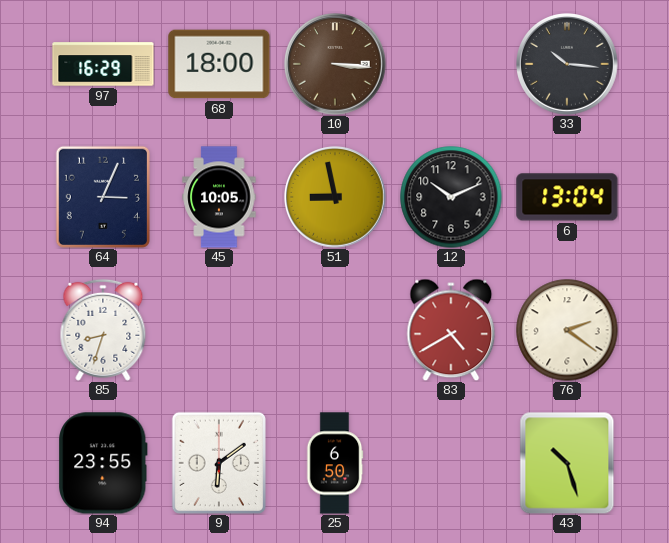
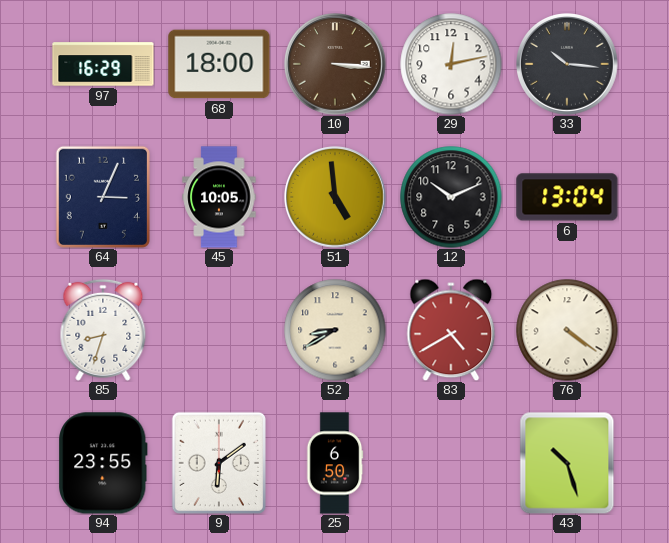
29: none -> 12:13
51: 8:58 -> 4:59
52: none -> 8:40
76: 2:21 -> 4:21
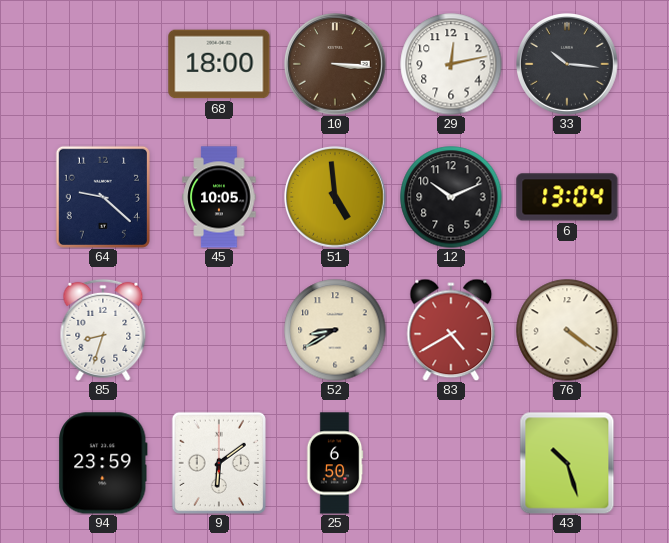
97: 16:29 -> none
64: 3:04 -> 9:22
94: 23:55 -> 23:59
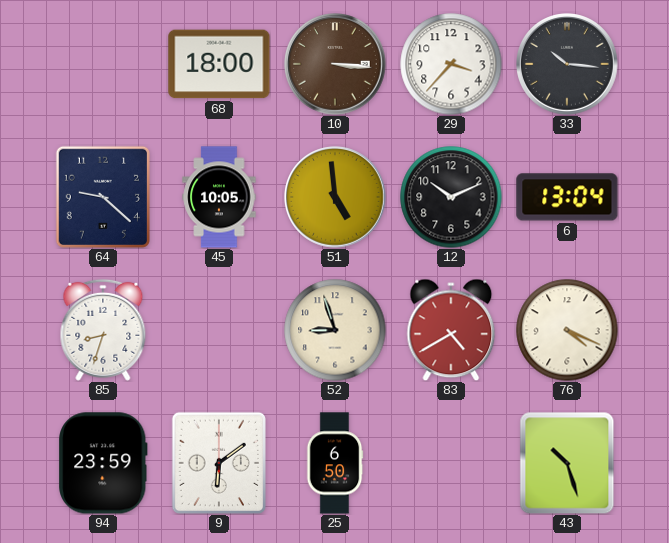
29: 12:13 -> 3:37
52: 8:40 -> 8:57
76: 4:21 -> 4:19
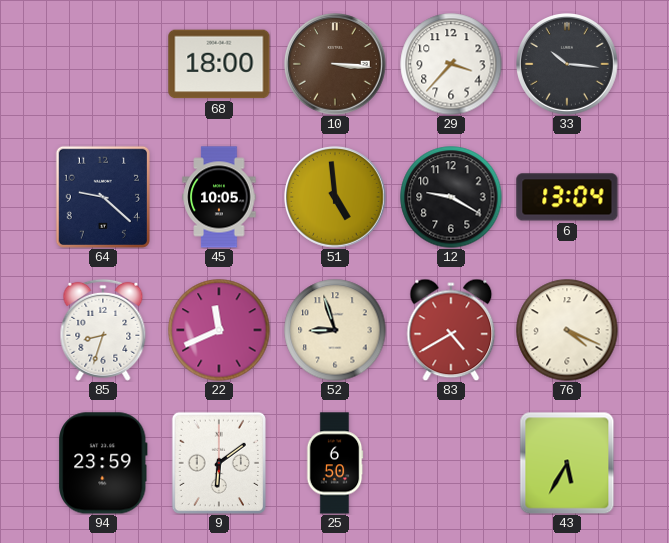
12: 10:11 -> 9:20
22: none -> 11:41
43: 10:27 -> 5:35
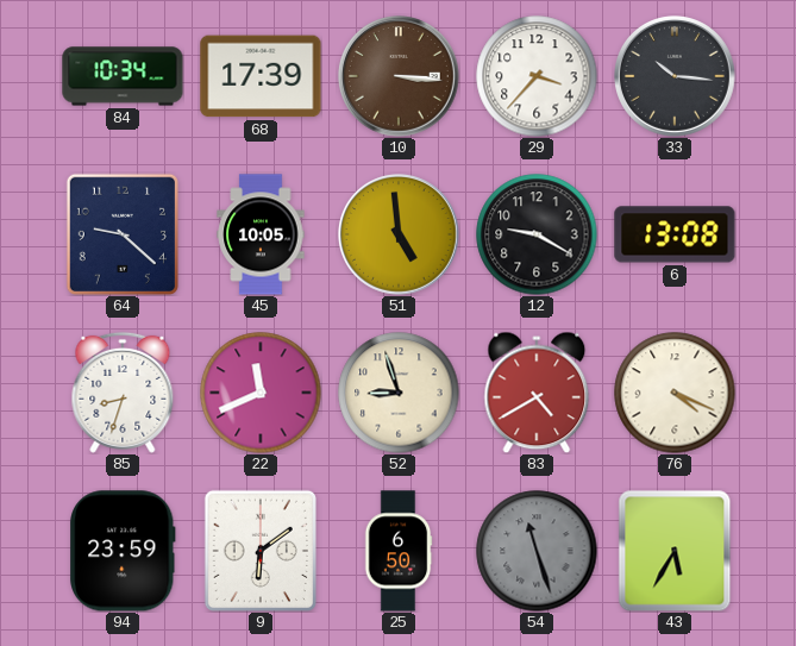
84: none -> 10:34
68: 18:00 -> 17:39
6: 13:04 -> 13:08
54: none -> 11:27
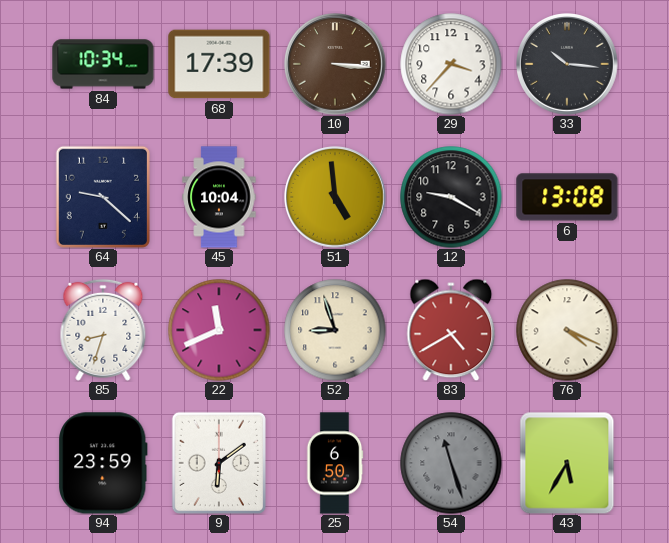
45: 10:05 -> 10:04
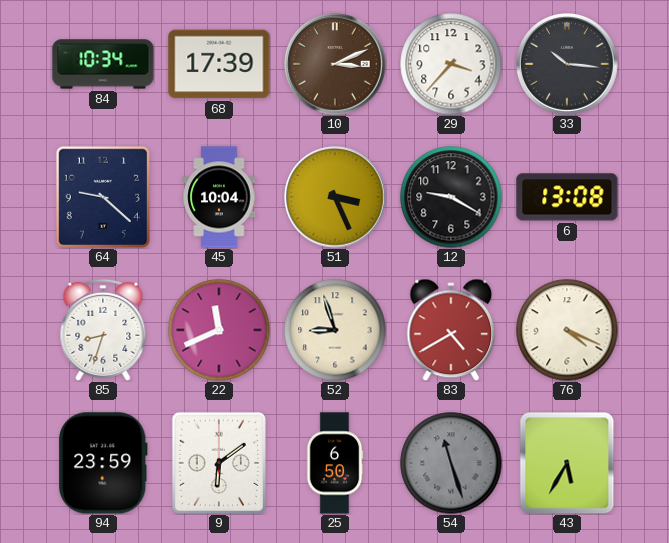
10: 3:16 -> 3:11
51: 4:59 -> 3:26
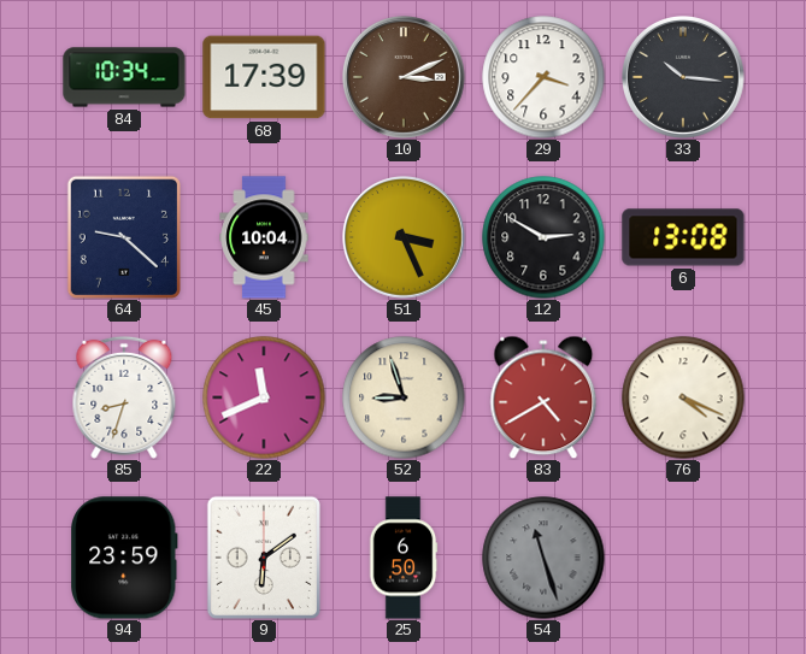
12: 9:20 -> 2:50
43: 5:35 -> none
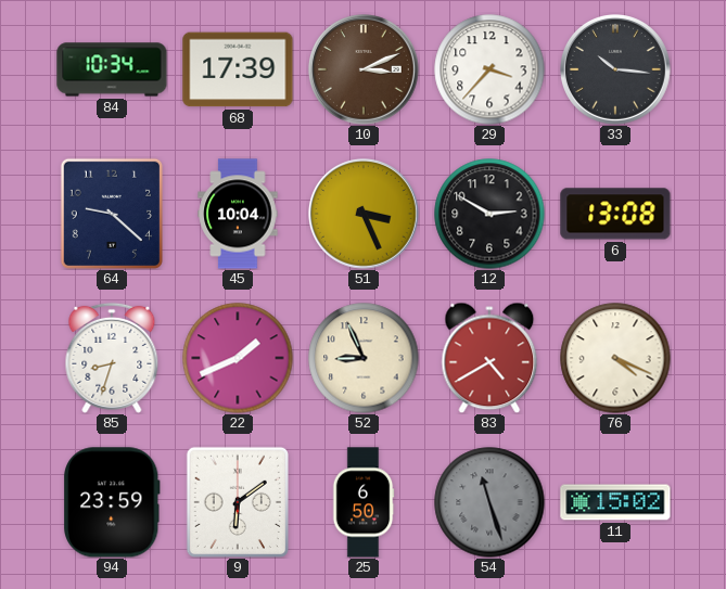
22: 11:41 -> 1:41
52: 8:57 -> 8:56
11: none -> 15:02
